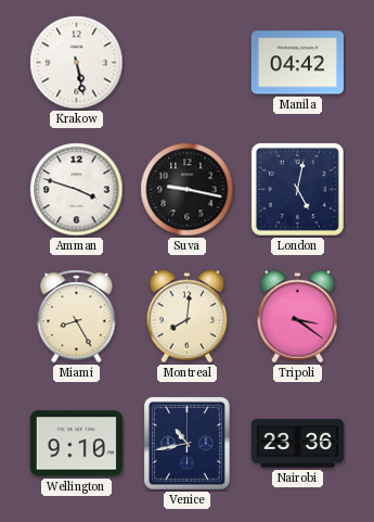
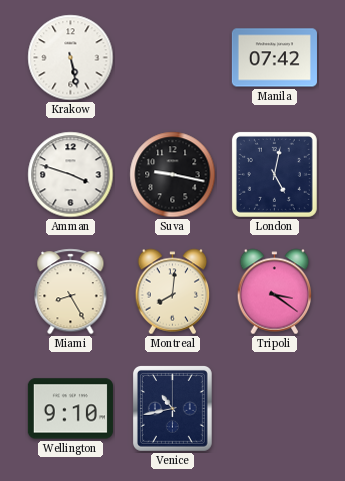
Manila: 04:42 -> 07:42
Nairobi: 23:36 -> none
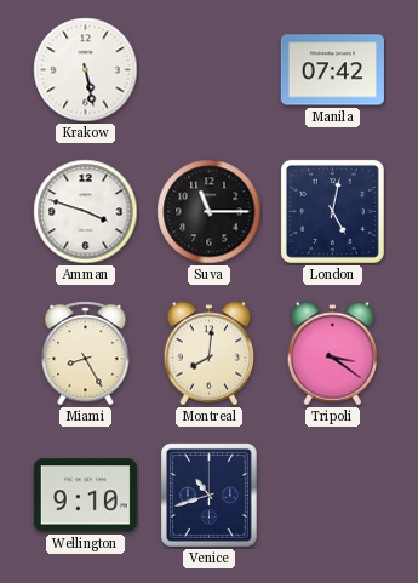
Suva: 9:17 -> 11:15
Venice: 10:43 -> 10:42
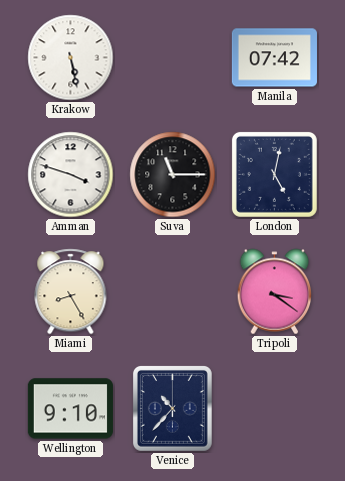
Montreal: 8:01 -> none
Venice: 10:42 -> 10:37
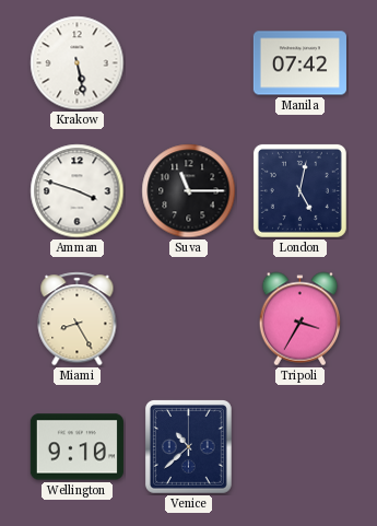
Tripoli: 3:21 -> 3:35
Venice: 10:37 -> 10:38
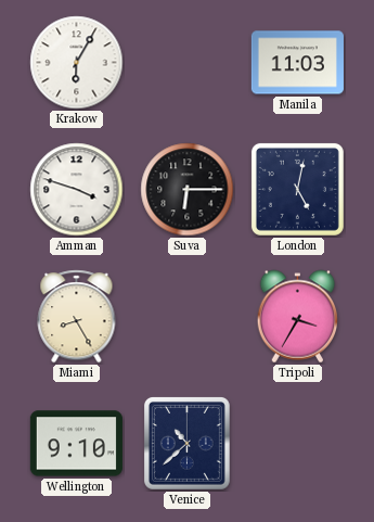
Krakow: 5:28 -> 6:05
Manila: 07:42 -> 11:03
Suva: 11:15 -> 6:15
